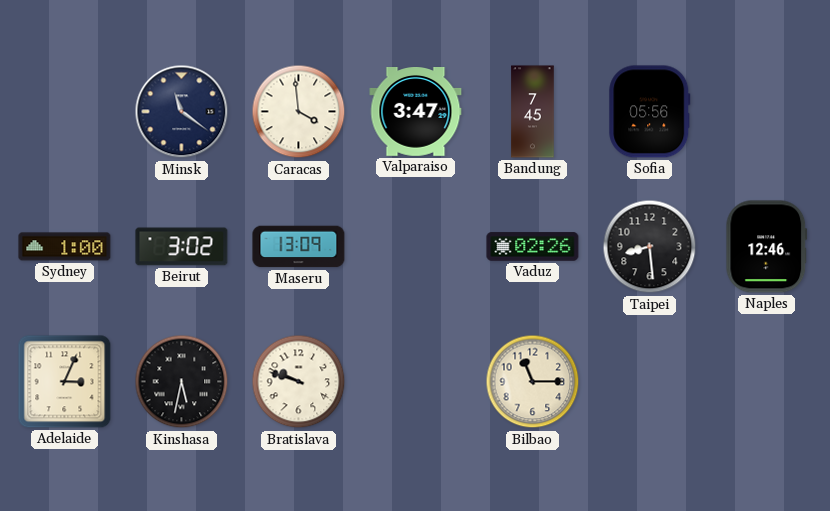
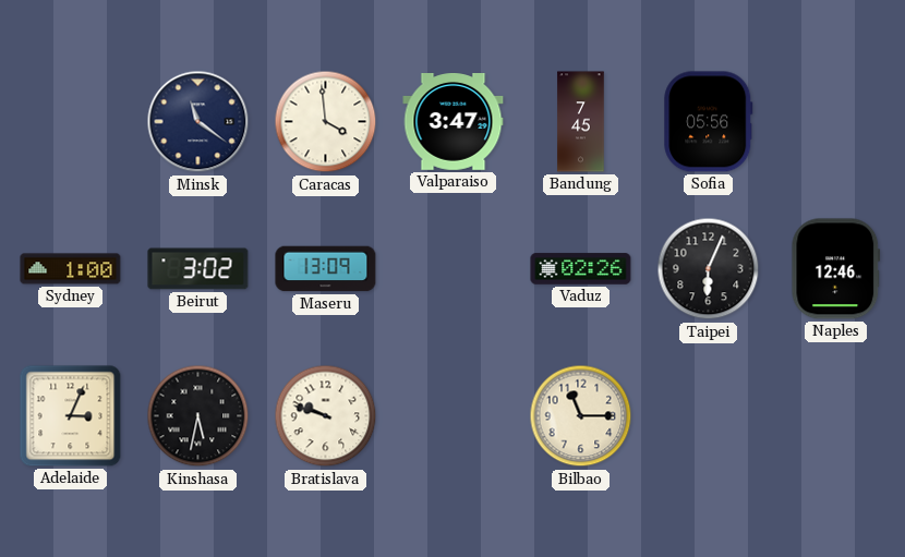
Taipei: 8:29 -> 6:04
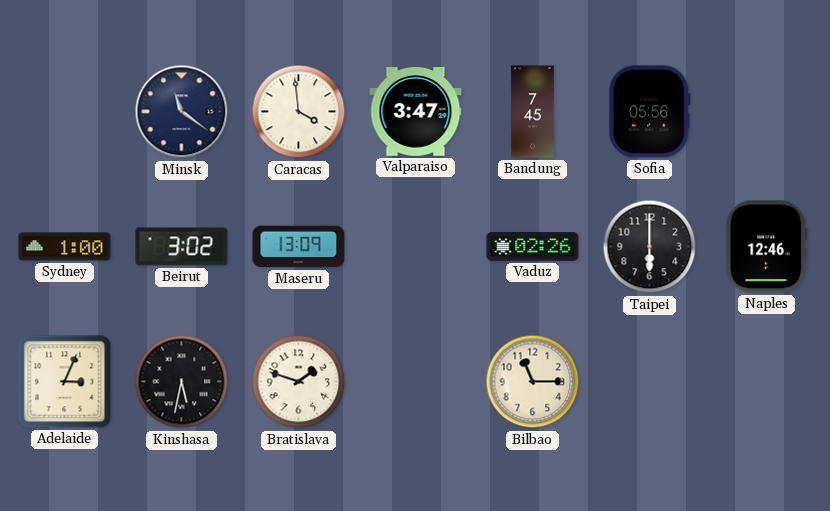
Taipei: 6:04 -> 6:00
Bratislava: 9:48 -> 1:48
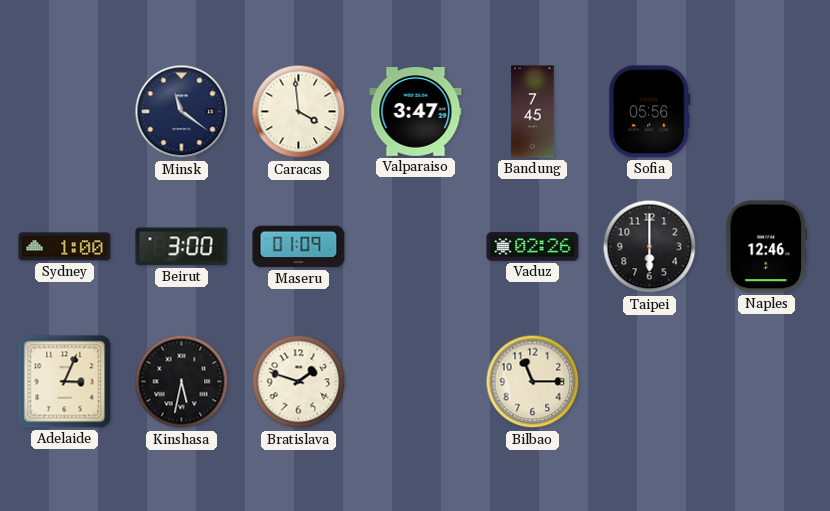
Beirut: 3:02 -> 3:00
Maseru: 13:09 -> 01:09
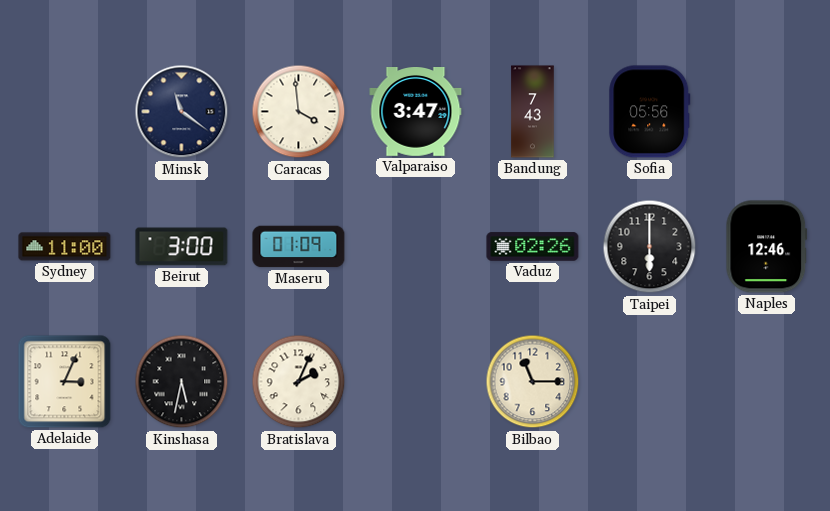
Bandung: 7:45 -> 7:43
Sydney: 1:00 -> 11:00
Bratislava: 1:48 -> 2:04
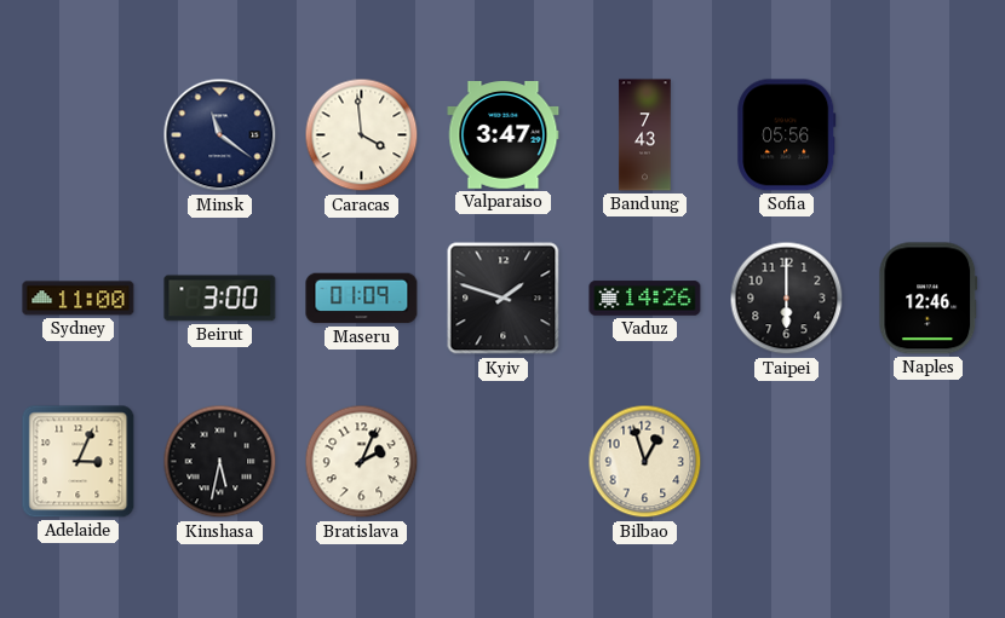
Kyiv: none -> 1:48
Vaduz: 02:26 -> 14:26
Bilbao: 11:15 -> 12:57
